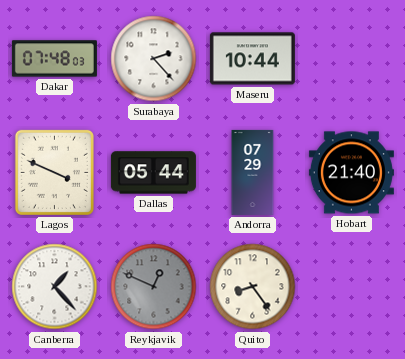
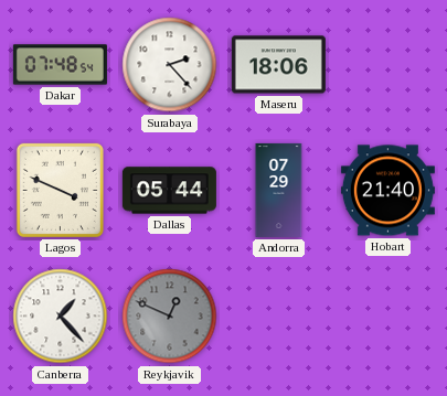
Dakar: 07:48:03 -> 07:48:54
Maseru: 10:44 -> 18:06
Quito: 8:24 -> none
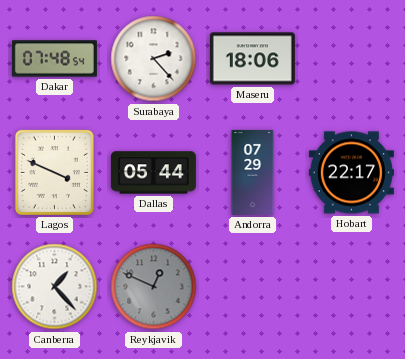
Hobart: 21:40 -> 22:17
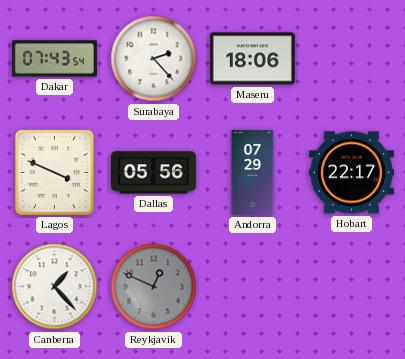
Dakar: 07:48 -> 07:43
Dallas: 05:44 -> 05:56
